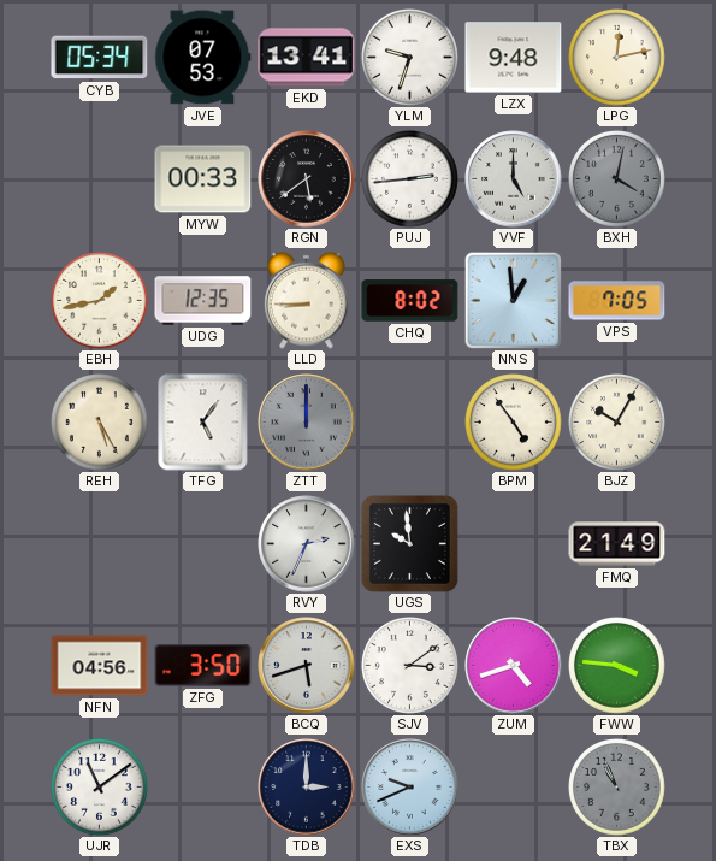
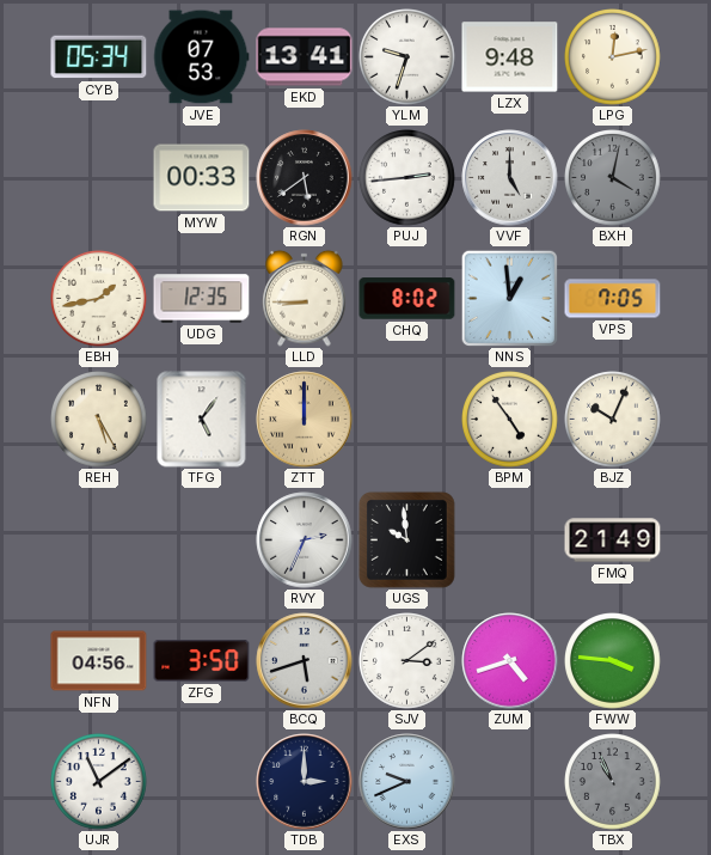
ZTT dial: grey -> champagne
BJZ: 10:05 -> 10:04
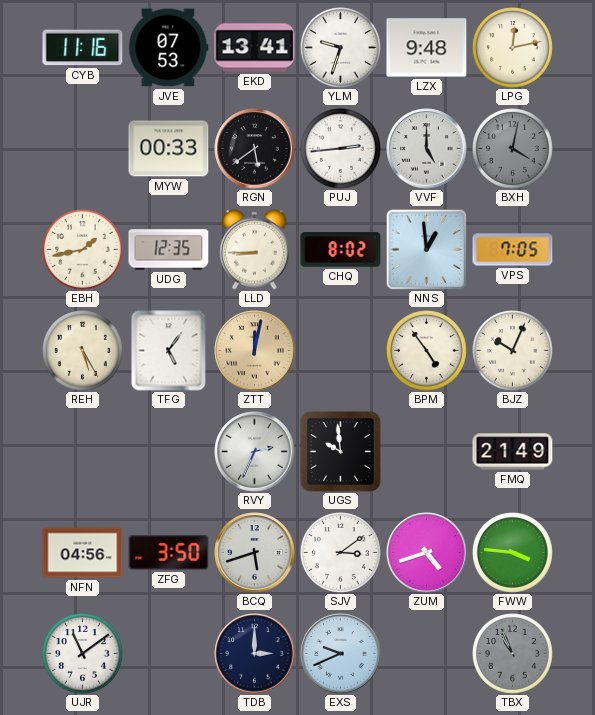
CYB: 05:34 -> 11:16
ZTT: 12:00 -> 12:02
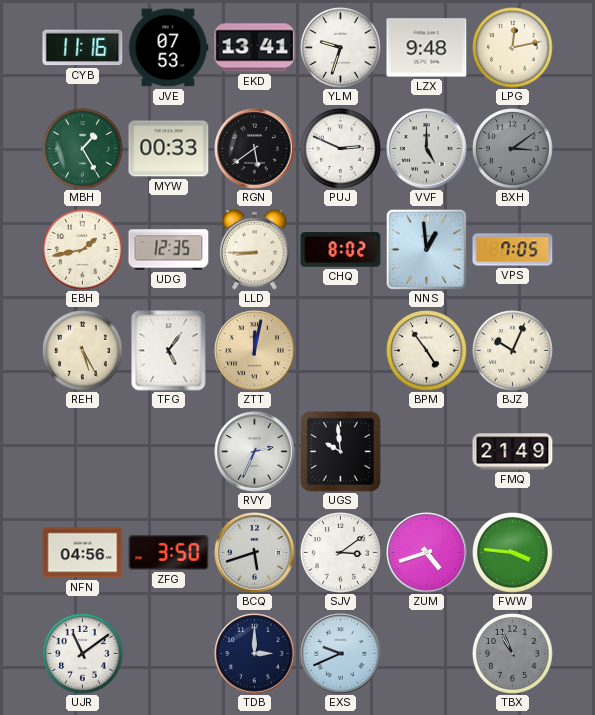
MBH: none -> 1:25
PUJ: 2:44 -> 2:49
BXH: 4:02 -> 3:09
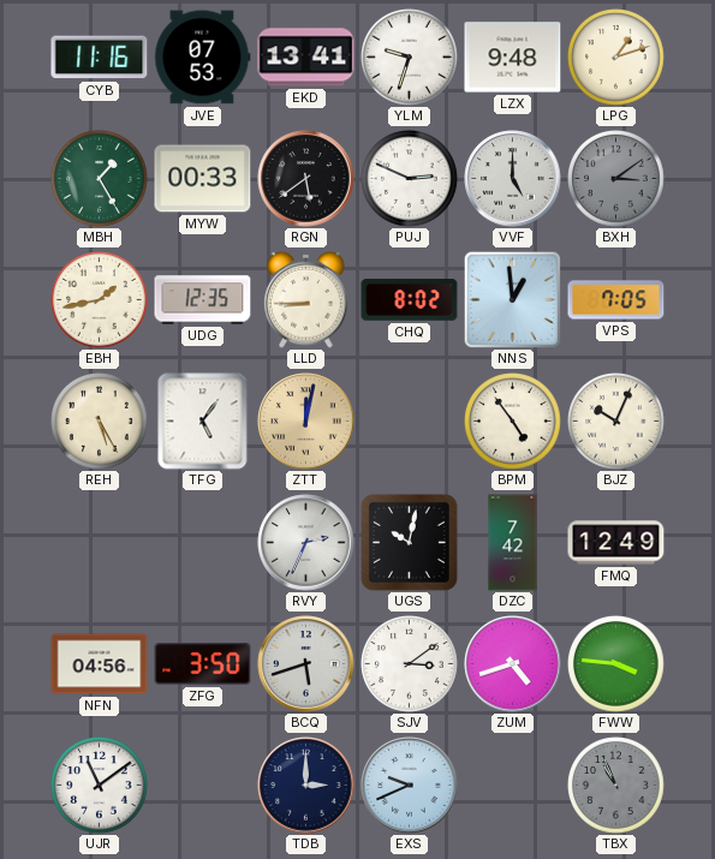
LPG: 12:13 -> 1:12
UGS: 9:59 -> 10:02
DZC: none -> 7:42
FMQ: 21:49 -> 12:49
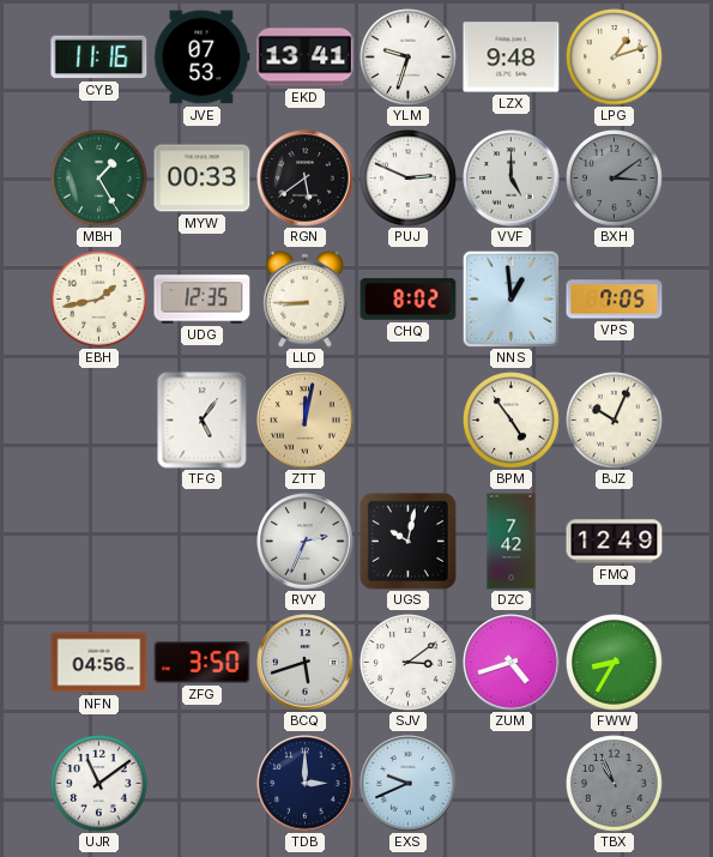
REH: 5:25 -> none
FWW: 3:46 -> 8:35
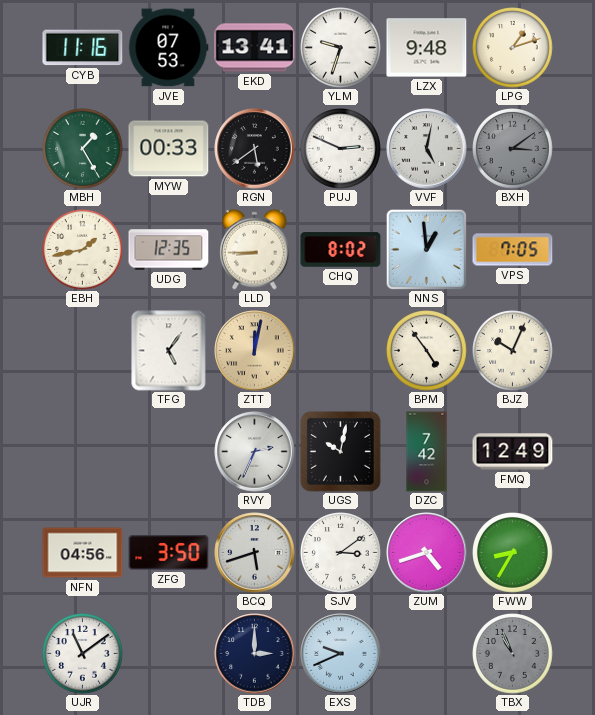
VVF: 5:00 -> 5:02
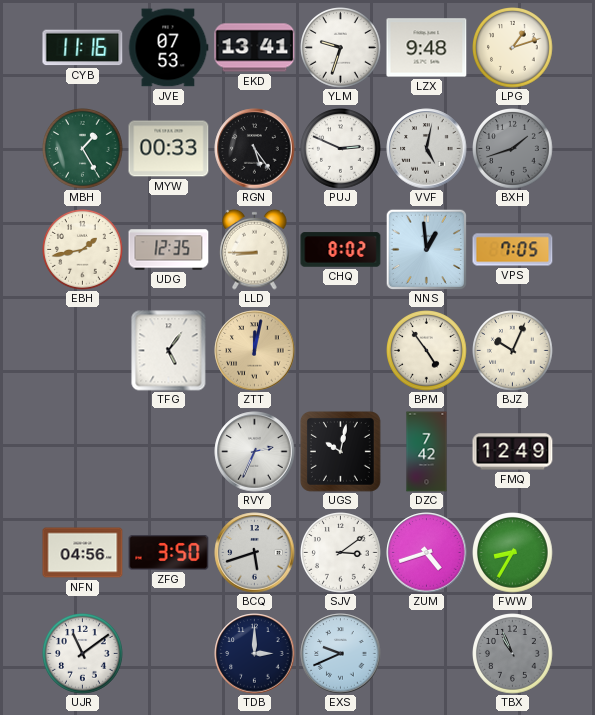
RGN: 5:39 -> 5:24
BXH: 3:09 -> 1:42
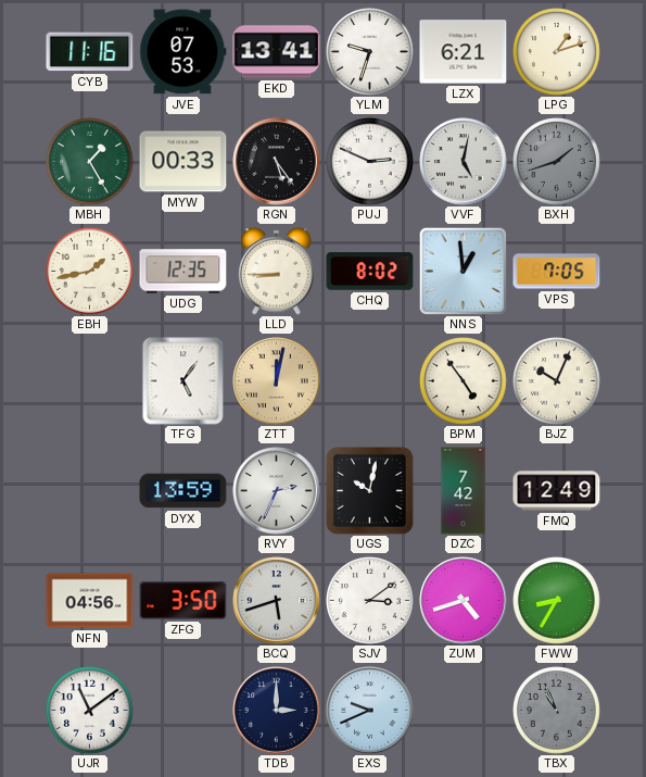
LZX: 9:48 -> 6:21
DYX: none -> 13:59
